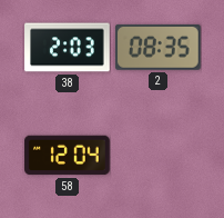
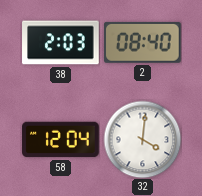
2: 08:35 -> 08:40
32: none -> 4:01
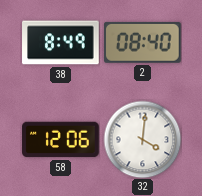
38: 2:03 -> 8:49
58: 12:04 -> 12:06
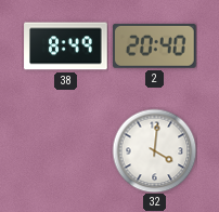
2: 08:40 -> 20:40
58: 12:06 -> none
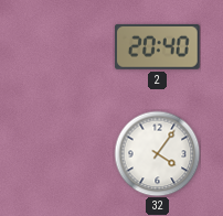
38: 8:49 -> none
32: 4:01 -> 4:06
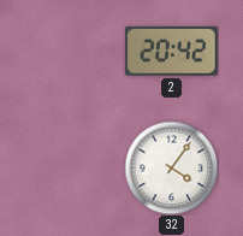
2: 20:40 -> 20:42
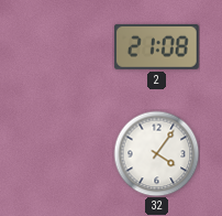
2: 20:42 -> 21:08
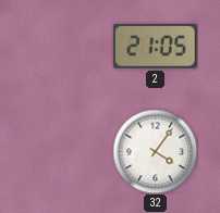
2: 21:08 -> 21:05
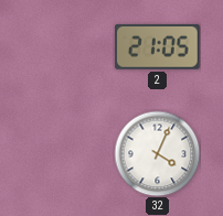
32: 4:06 -> 4:04
